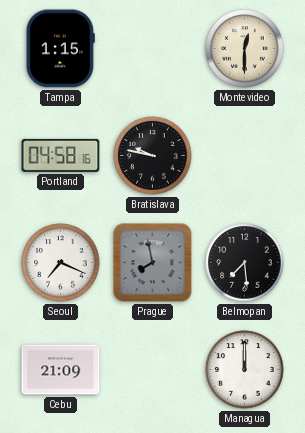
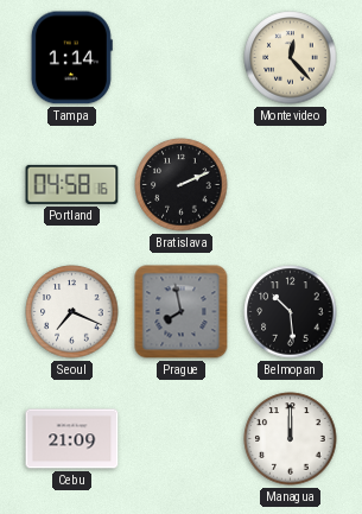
Tampa: 1:15 -> 1:14
Montevideo: 12:30 -> 12:23
Bratislava: 9:47 -> 2:11
Belmopan: 7:29 -> 10:29
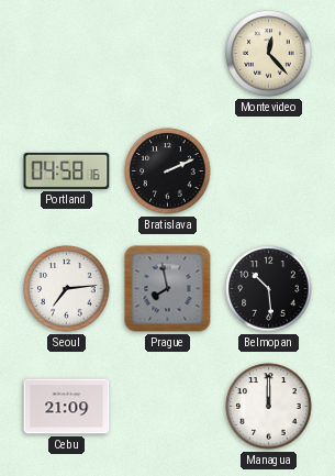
Tampa: 1:14 -> none
Seoul: 7:19 -> 7:14
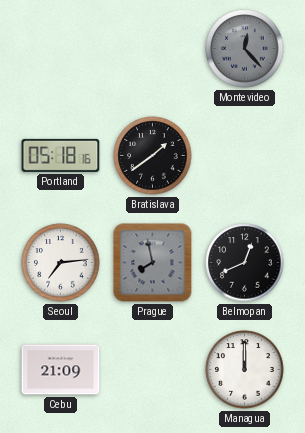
Montevideo dial: cream -> grey
Portland: 04:58 -> 05:18
Bratislava: 2:11 -> 1:39
Belmopan: 10:29 -> 12:41
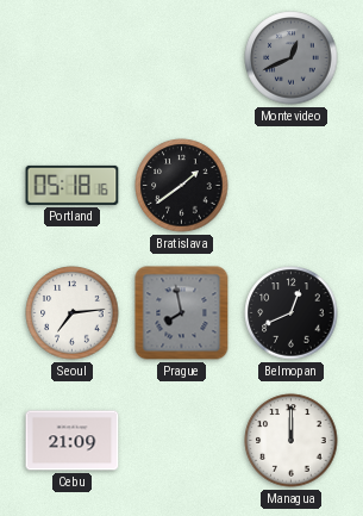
Montevideo: 12:23 -> 12:41
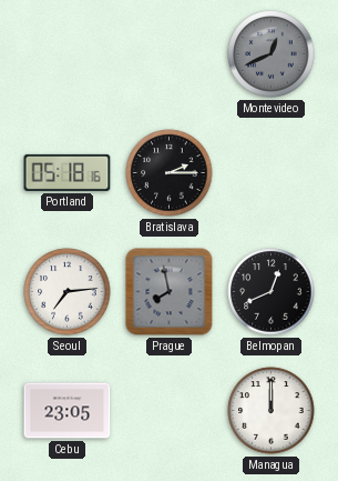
Bratislava: 1:39 -> 2:15
Cebu: 21:09 -> 23:05
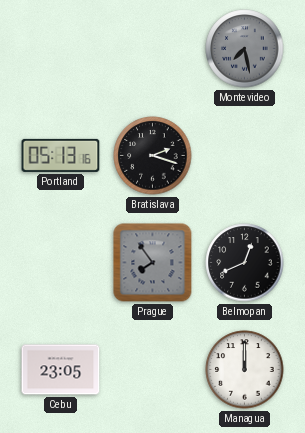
Montevideo: 12:41 -> 7:28
Portland: 05:18 -> 05:13
Bratislava: 2:15 -> 2:18
Seoul: 7:14 -> none
Prague: 7:58 -> 7:54
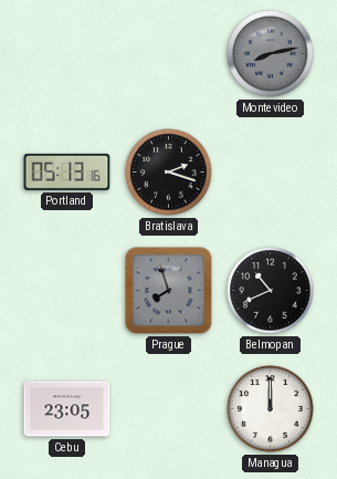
Montevideo: 7:28 -> 8:13
Prague: 7:54 -> 7:57
Belmopan: 12:41 -> 10:41
